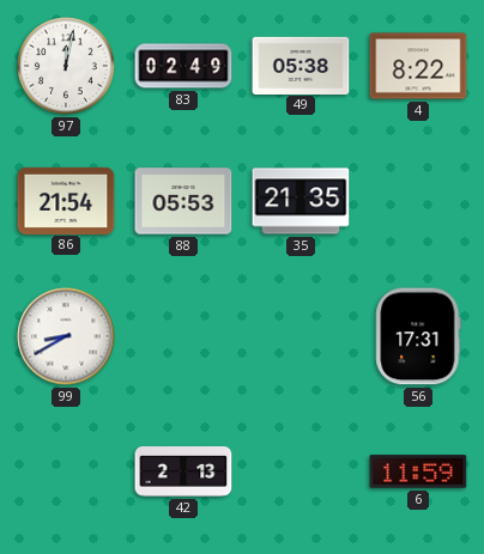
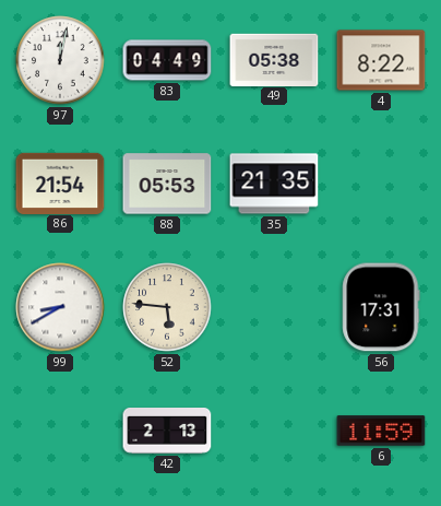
83: 02:49 -> 04:49
52: none -> 5:46
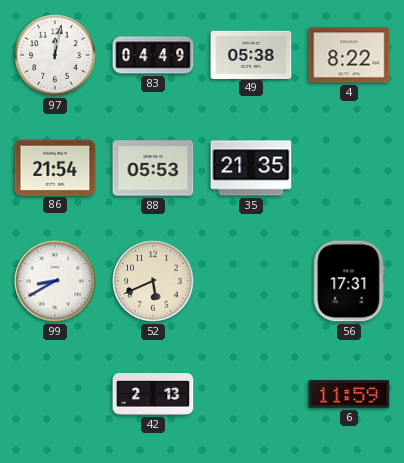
52: 5:46 -> 5:41
